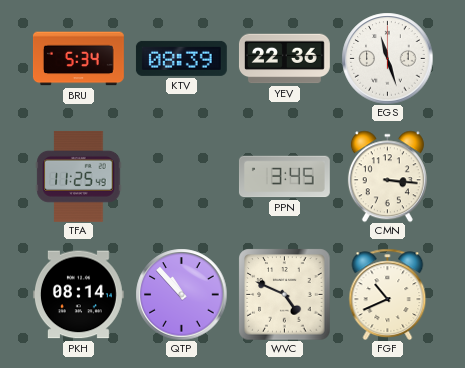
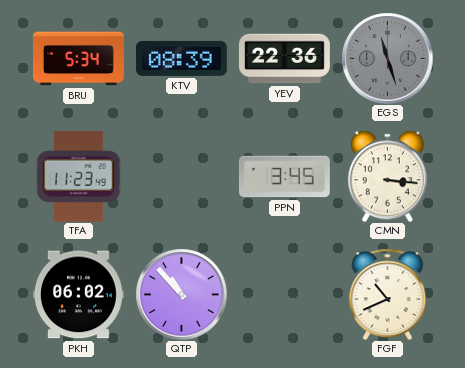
EGS dial: white -> grey
TFA: 11:25 -> 11:23
PKH: 08:14 -> 06:02
WVC: 4:49 -> none
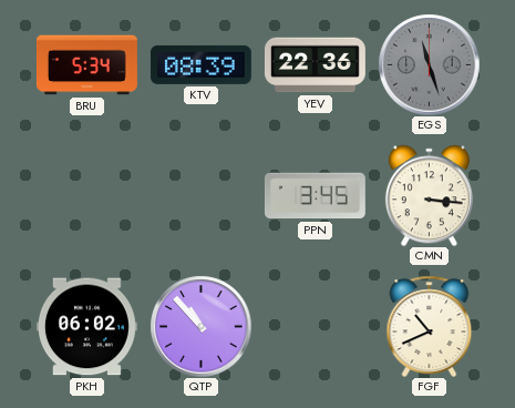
TFA: 11:23 -> none
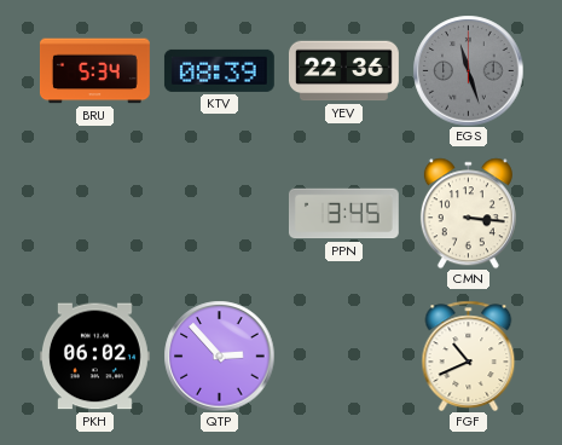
QTP: 10:53 -> 2:53
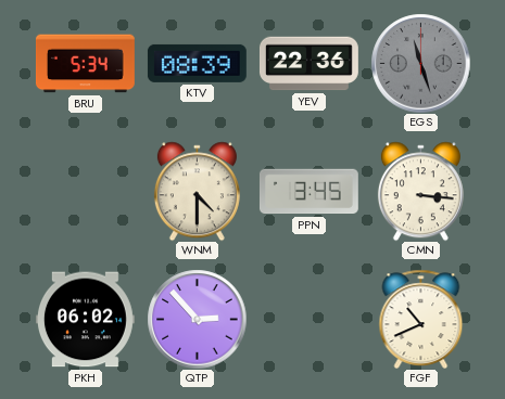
WNM: none -> 4:30
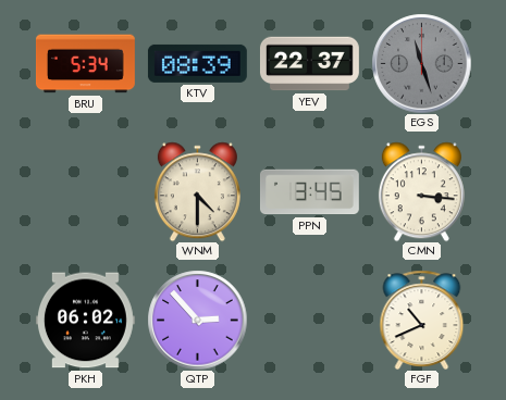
YEV: 22:36 -> 22:37
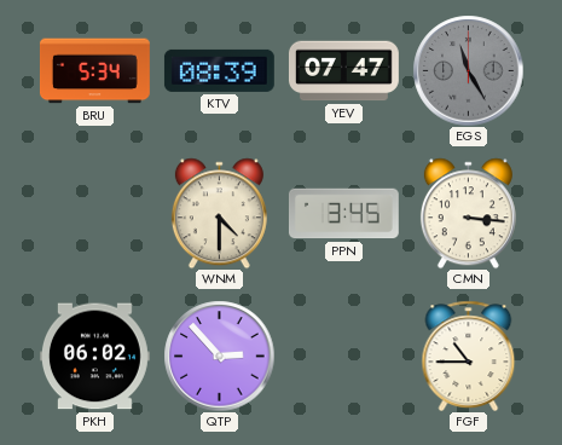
YEV: 22:37 -> 07:47
EGS: 11:27 -> 11:25
FGF: 10:41 -> 10:45
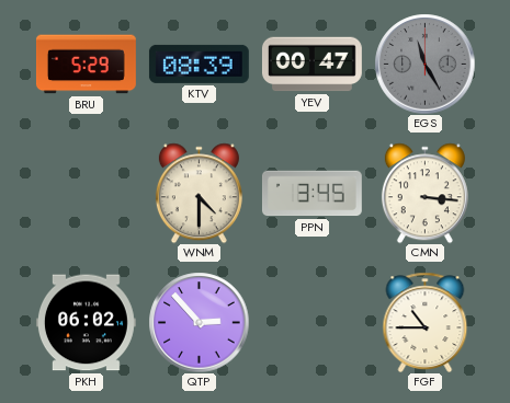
BRU: 5:34 -> 5:29
YEV: 07:47 -> 00:47
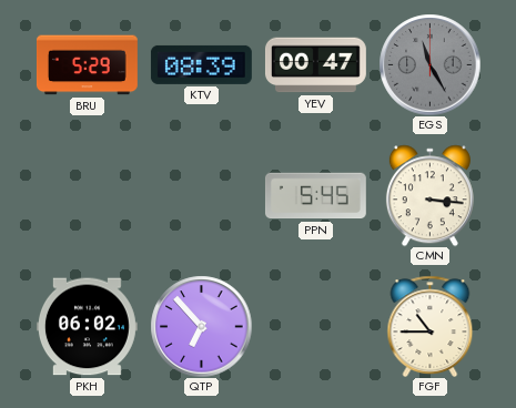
WNM: 4:30 -> none
PPN: 3:45 -> 5:45
QTP: 2:53 -> 6:53
